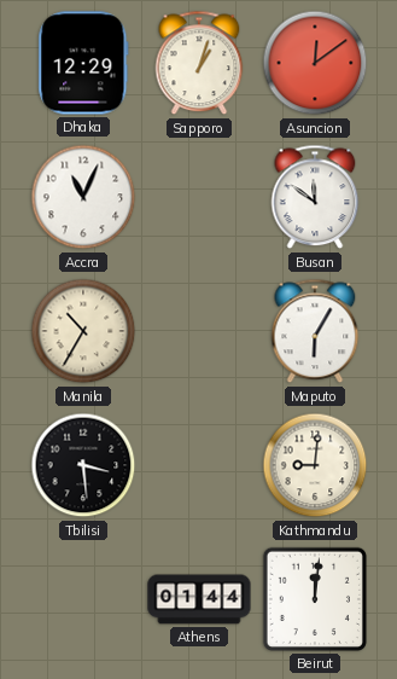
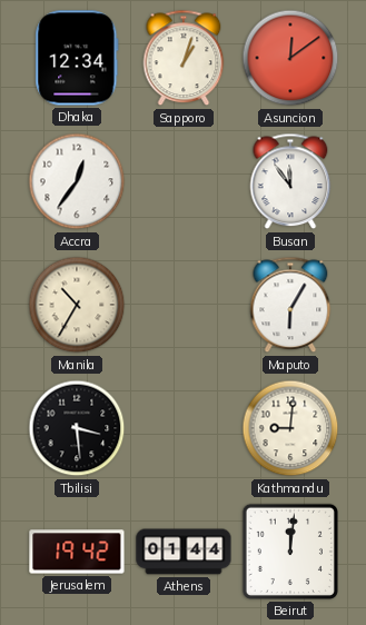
Dhaka: 12:29 -> 12:34
Accra: 11:04 -> 12:36
Busan: 11:51 -> 11:54
Jerusalem: none -> 19:42
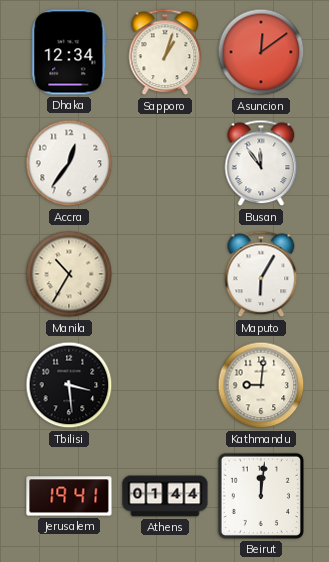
Jerusalem: 19:42 -> 19:41
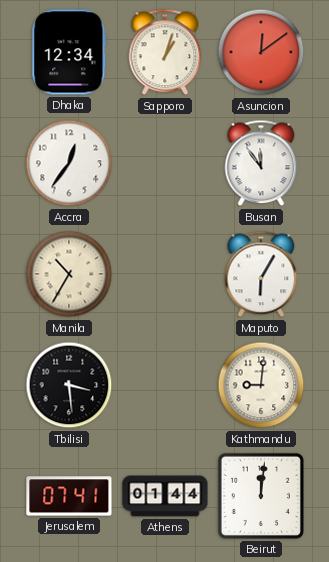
Jerusalem: 19:41 -> 07:41
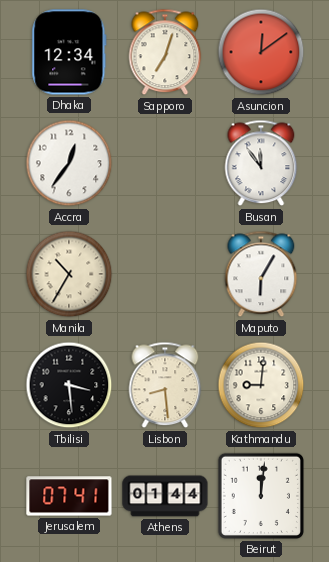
Sapporo: 1:03 -> 7:03
Lisbon: none -> 8:29
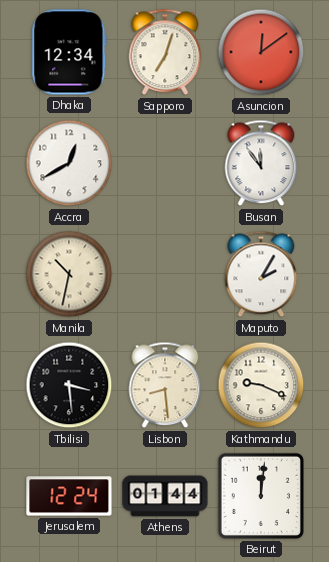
Accra: 12:36 -> 12:40
Manila: 10:35 -> 10:32
Maputo: 6:05 -> 2:05
Kathmandu: 9:01 -> 9:19
Jerusalem: 07:41 -> 12:24
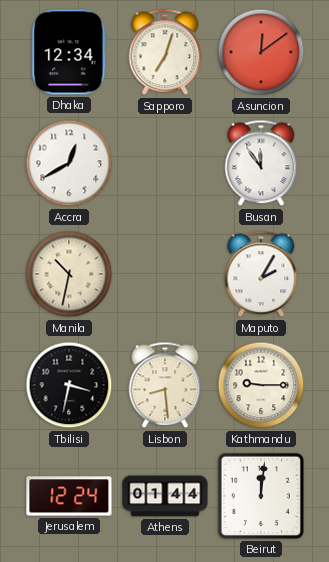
Tbilisi: 3:29 -> 3:32
Kathmandu: 9:19 -> 9:15
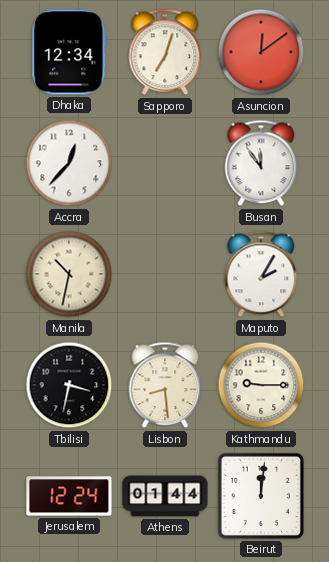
Accra: 12:40 -> 12:37
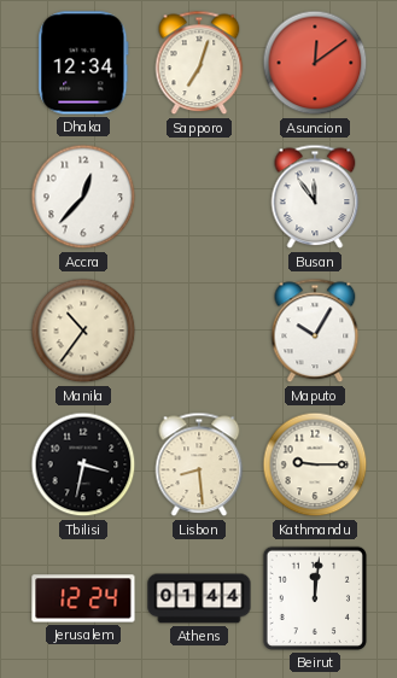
Manila: 10:32 -> 10:36
Maputo: 2:05 -> 10:05
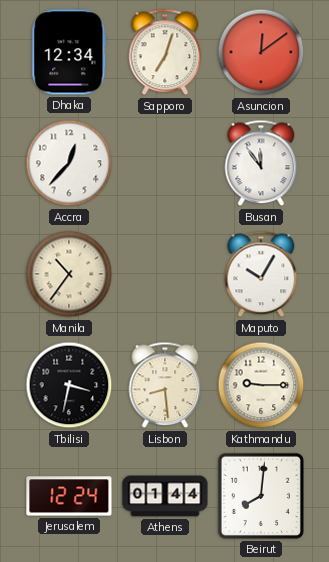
Beirut: 12:01 -> 8:01
